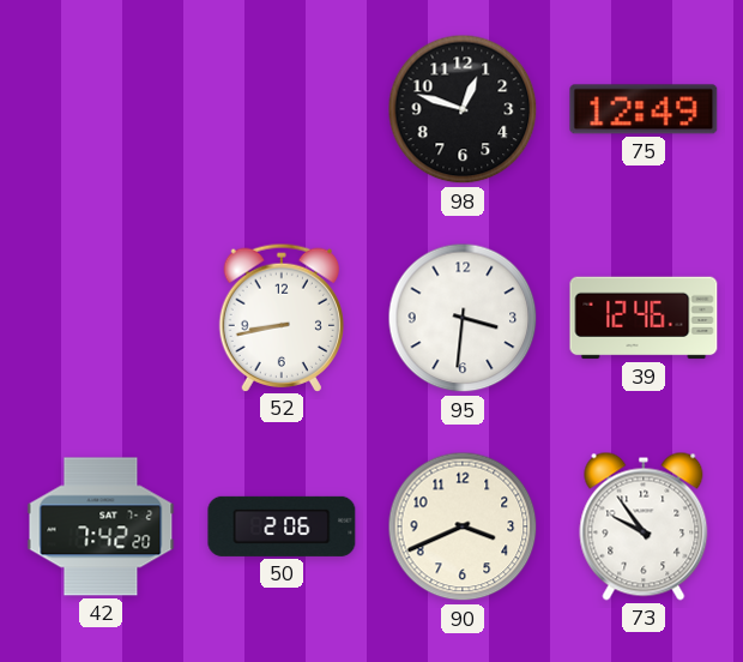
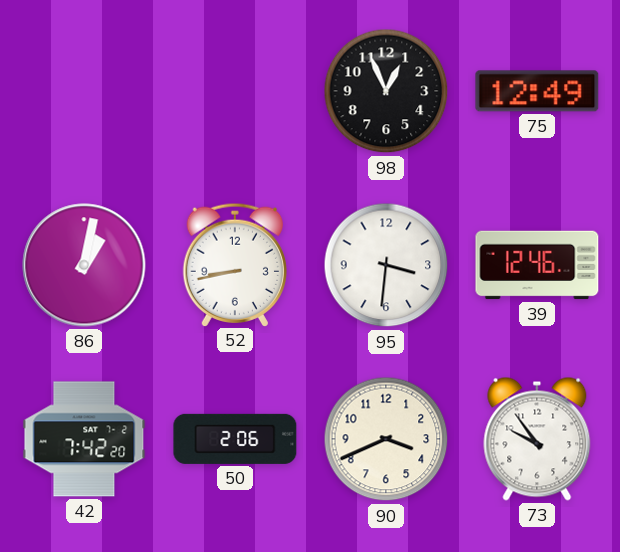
98: 12:48 -> 12:56
86: none -> 1:02
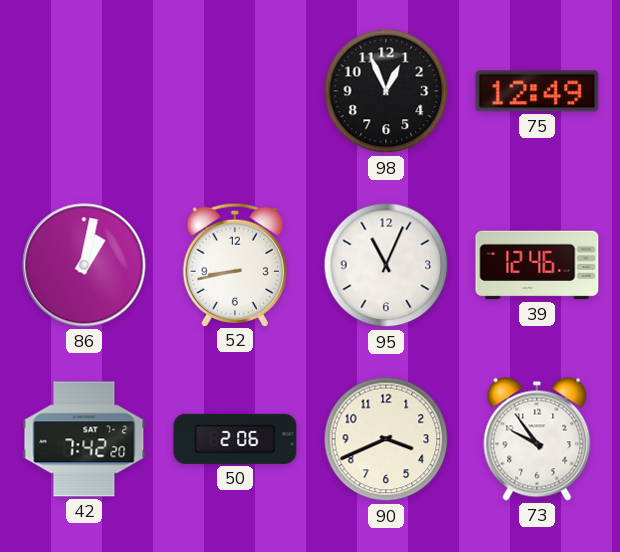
95: 3:31 -> 11:04
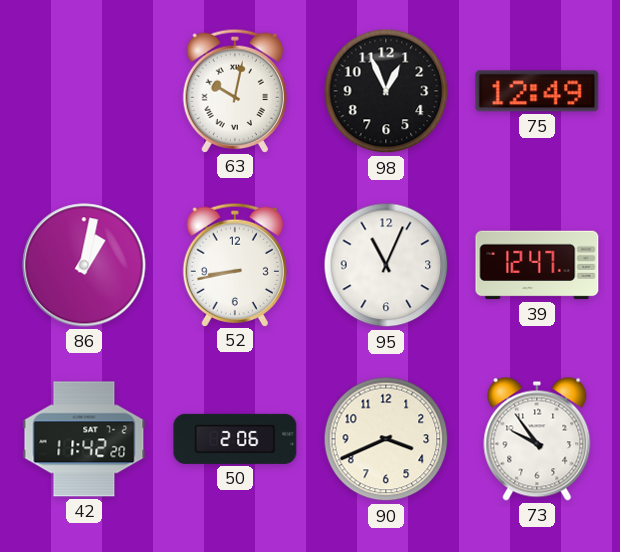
63: none -> 10:02
39: 12:46 -> 12:47
42: 7:42 -> 11:42
